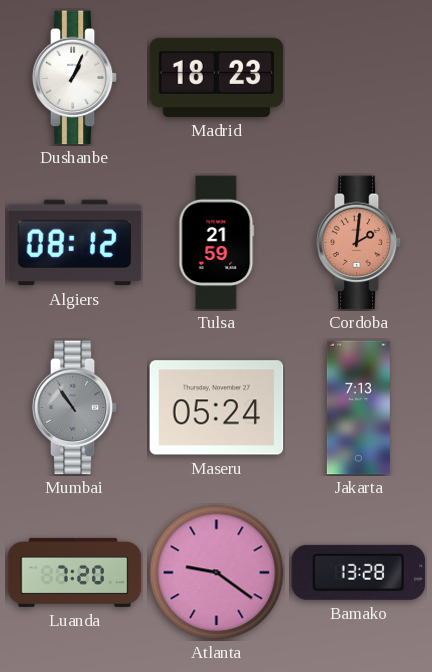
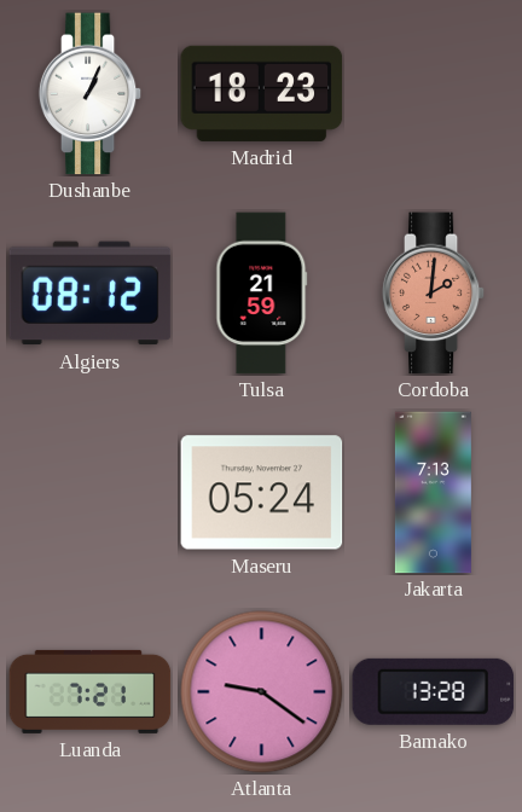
Mumbai: 10:54 -> none
Luanda: 7:20 -> 7:21
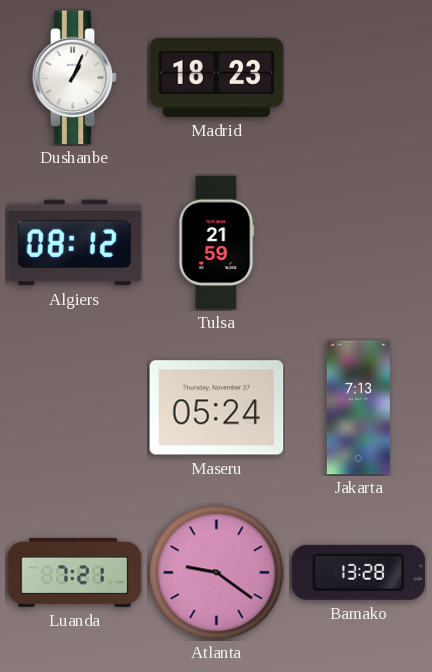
Cordoba: 2:01 -> none
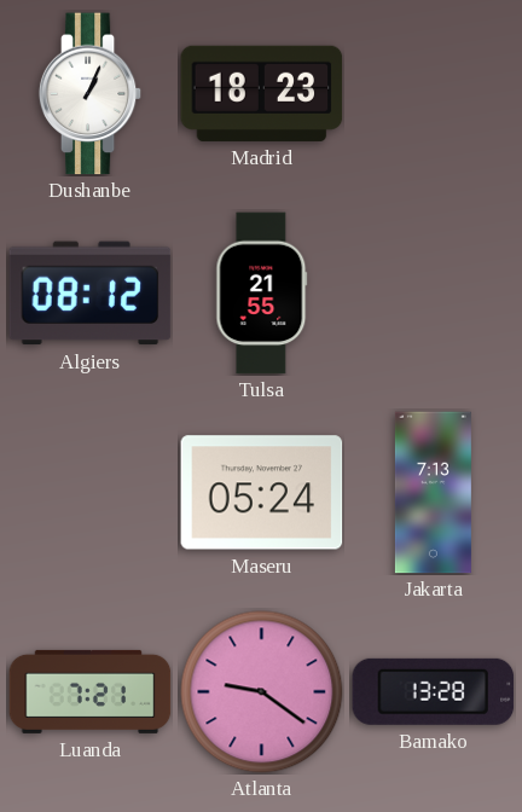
Tulsa: 21:59 -> 21:55
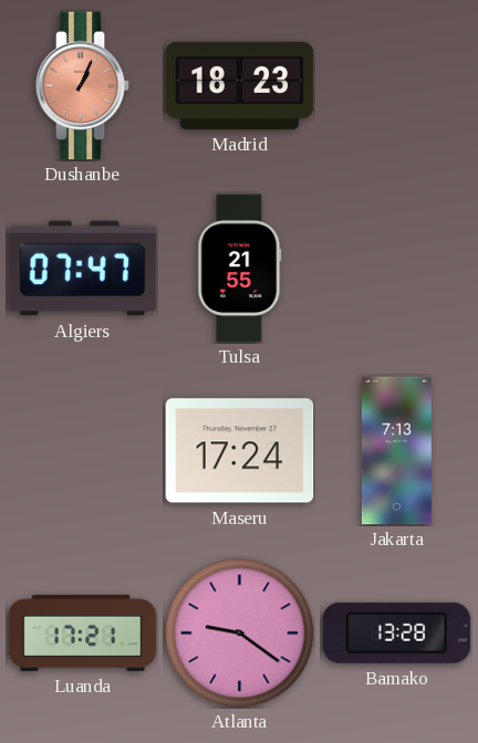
Dushanbe dial: white -> salmon
Algiers: 08:12 -> 07:47
Maseru: 05:24 -> 17:24
Luanda: 7:21 -> 17:21
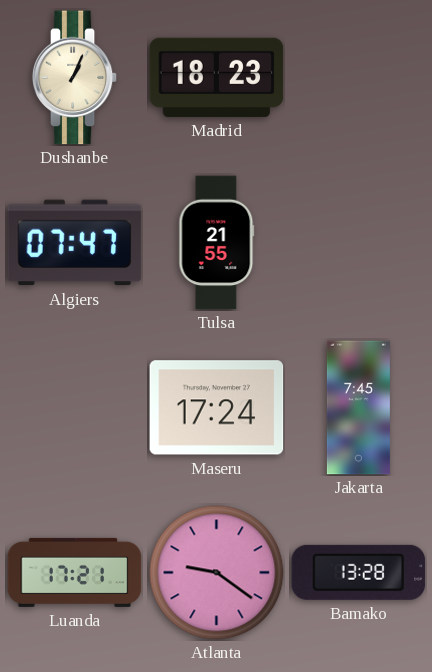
Dushanbe dial: salmon -> cream
Jakarta: 7:13 -> 7:45
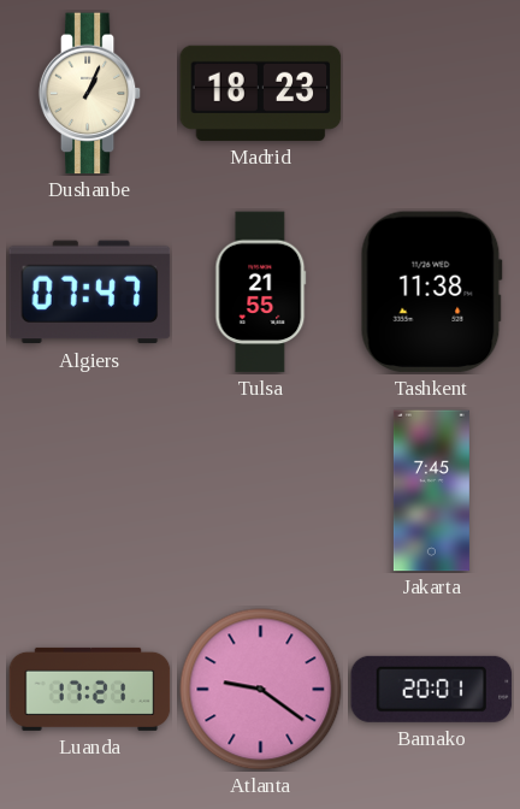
Tashkent: none -> 11:38
Maseru: 17:24 -> none
Bamako: 13:28 -> 20:01
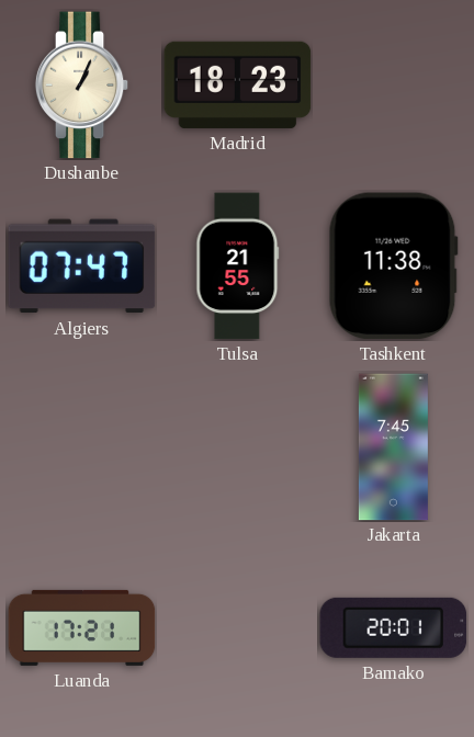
Atlanta: 9:21 -> none
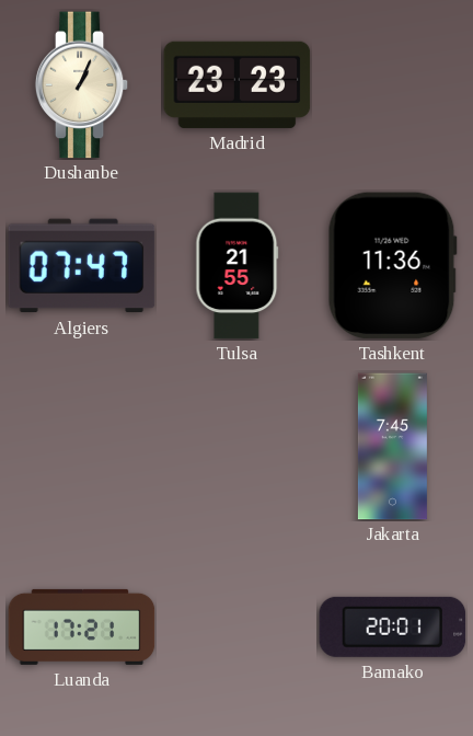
Madrid: 18:23 -> 23:23
Tashkent: 11:38 -> 11:36
